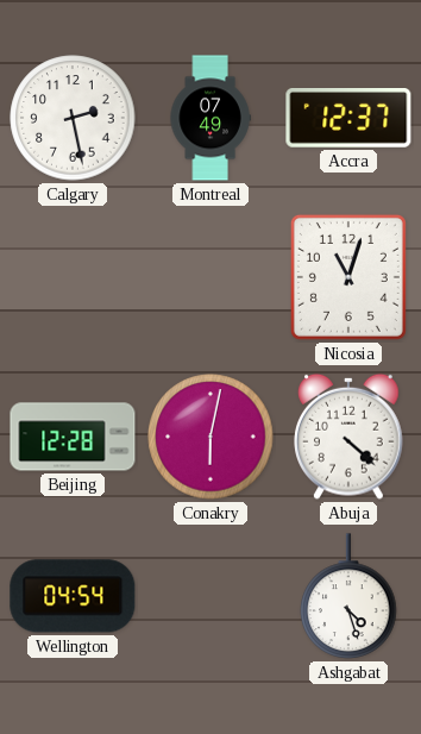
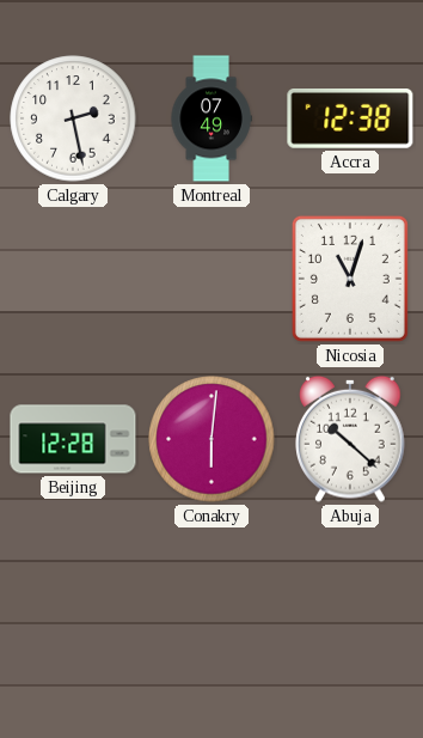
Accra: 12:37 -> 12:38
Conakry: 6:02 -> 6:01
Abuja: 4:22 -> 10:22
Wellington: 04:54 -> none
Ashgabat: 4:27 -> none
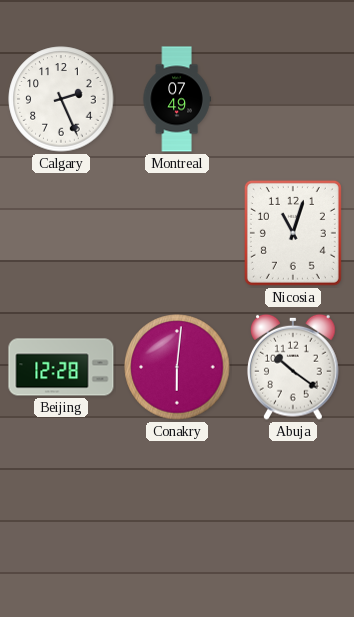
Calgary: 2:28 -> 2:26
Accra: 12:38 -> none
Abuja: 10:22 -> 10:21
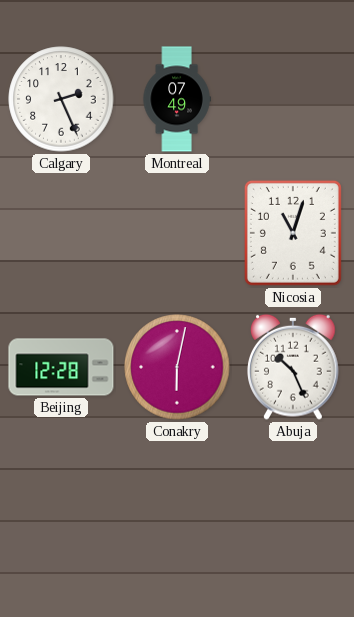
Conakry: 6:01 -> 6:02
Abuja: 10:21 -> 10:26
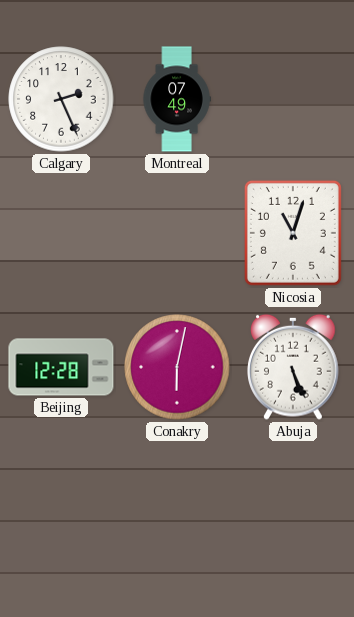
Abuja: 10:26 -> 5:26
